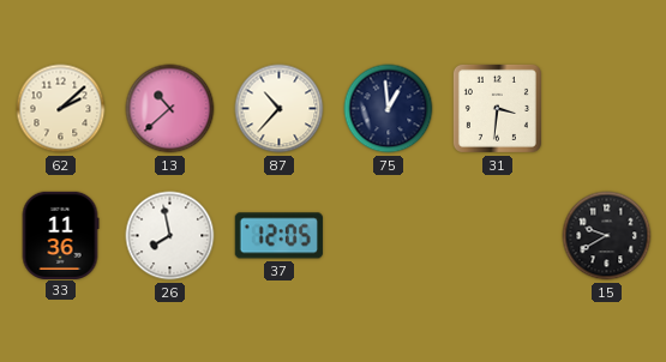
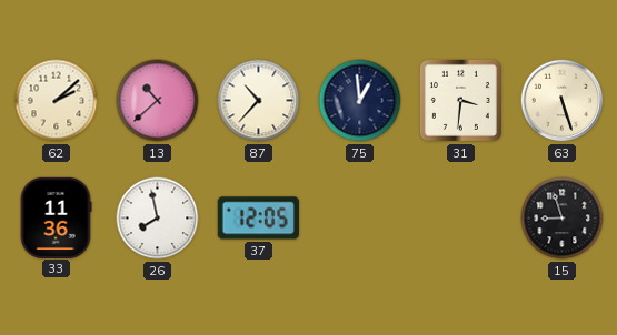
63: none -> 5:27
15: 9:40 -> 8:57
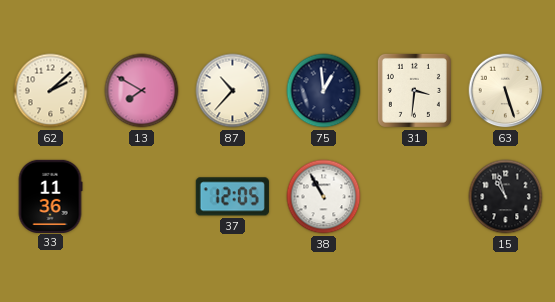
13: 10:38 -> 7:50
26: 7:58 -> none
38: none -> 10:55
15: 8:57 -> 10:57
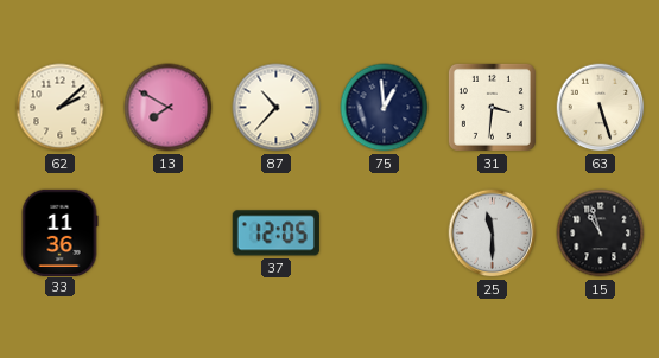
38: 10:55 -> none
25: none -> 11:30
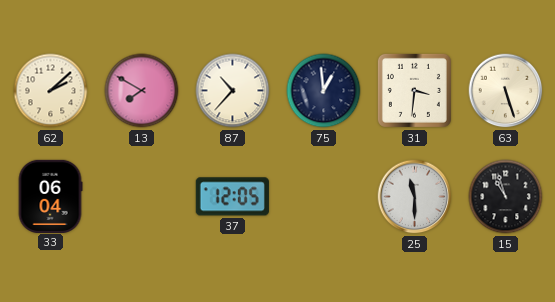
33: 11:36 -> 06:04
